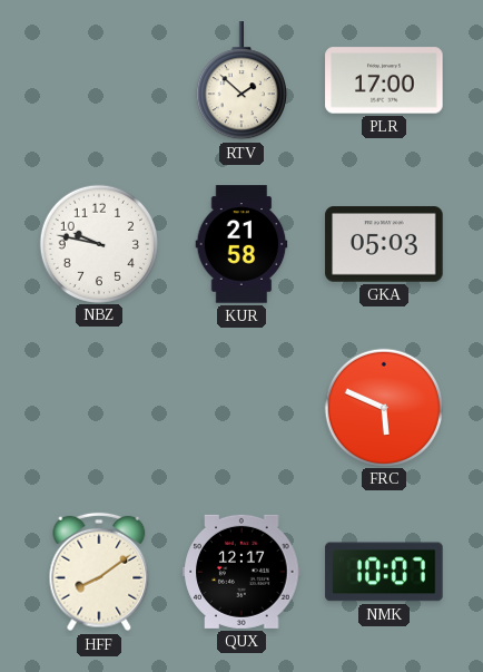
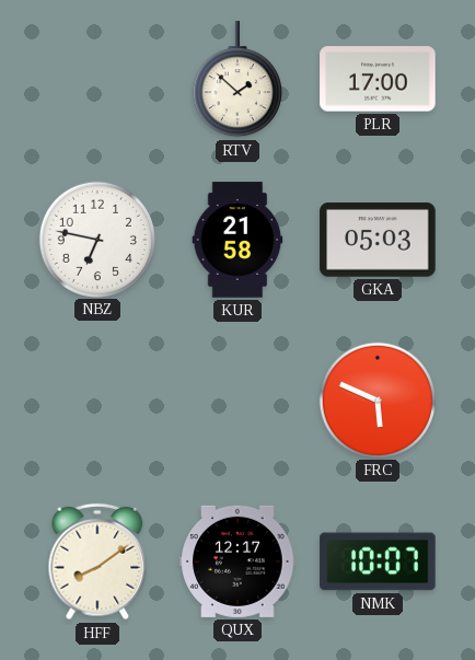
NBZ: 9:47 -> 6:47
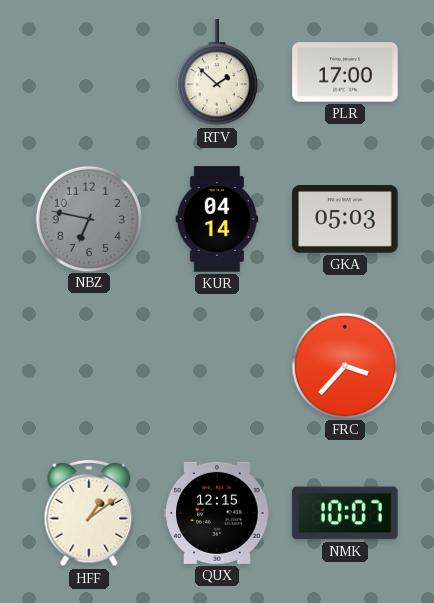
NBZ dial: white -> grey
KUR: 21:58 -> 04:14
FRC: 5:49 -> 3:37
HFF: 8:09 -> 1:09
QUX: 12:17 -> 12:15
